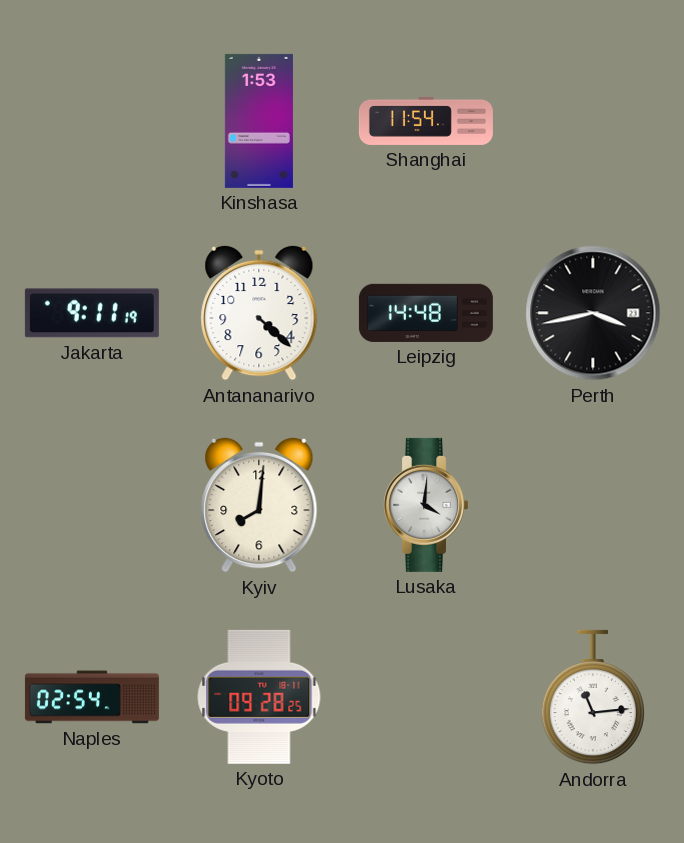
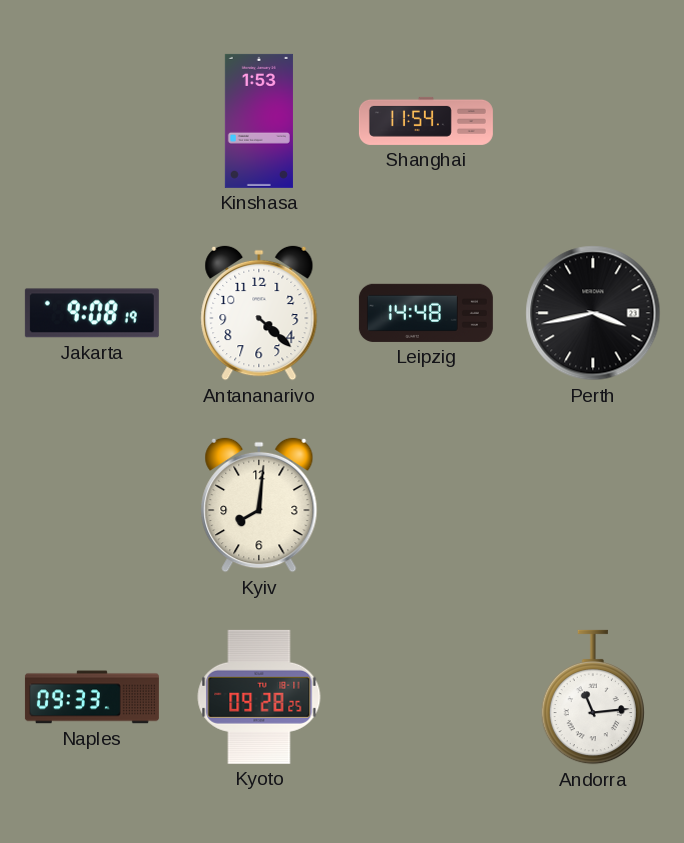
Jakarta: 9:11 -> 9:08
Lusaka: 4:01 -> none
Naples: 02:54 -> 09:33
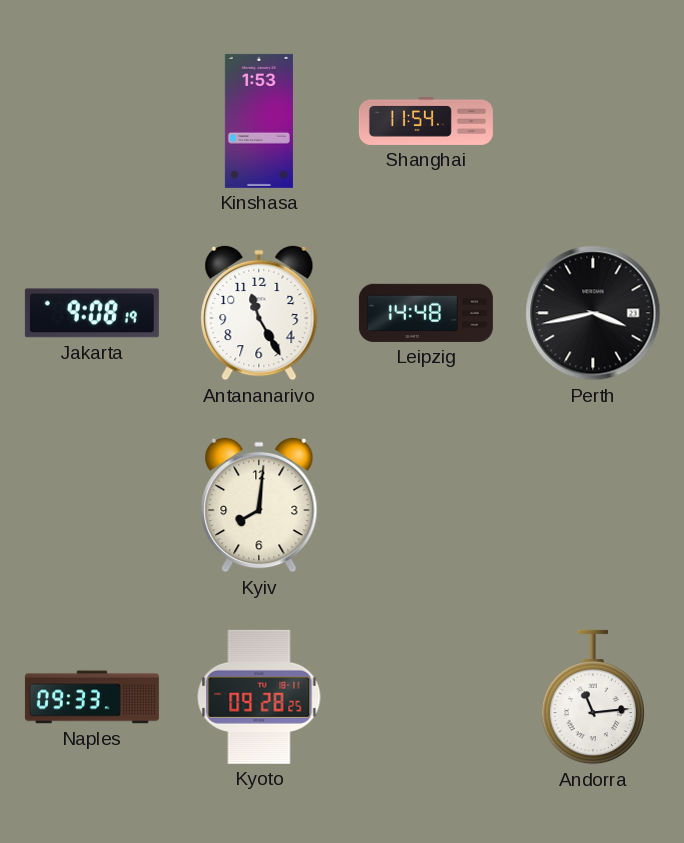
Antananarivo: 4:22 -> 11:25
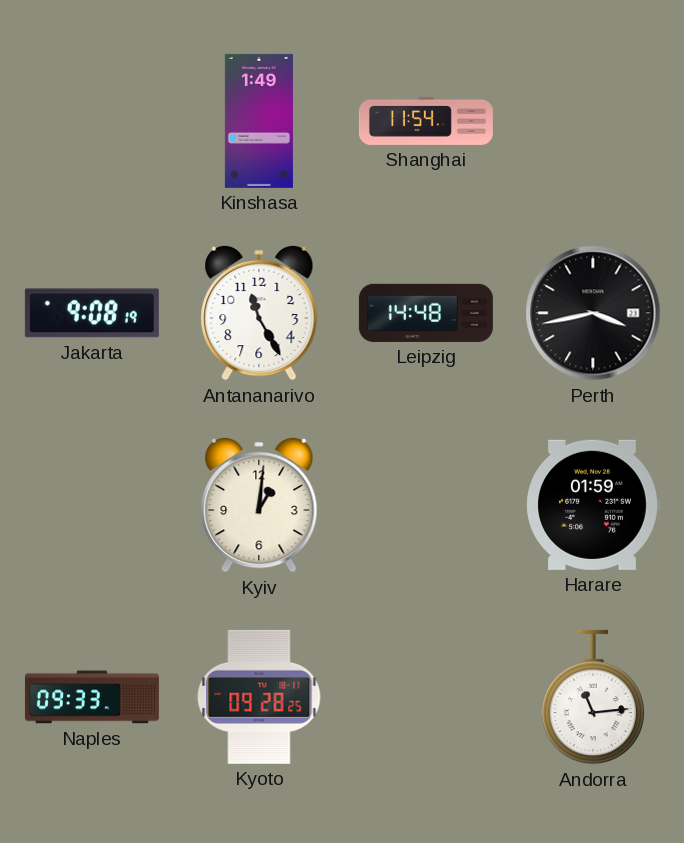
Kinshasa: 1:53 -> 1:49
Kyiv: 8:01 -> 1:01
Harare: none -> 01:59
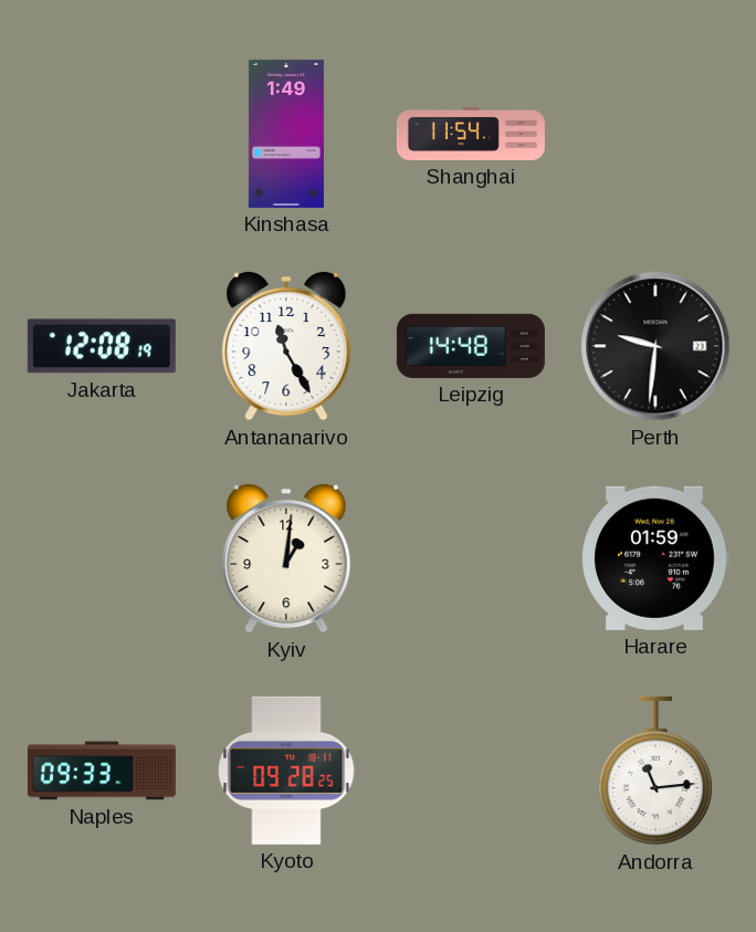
Jakarta: 9:08 -> 12:08
Perth: 3:43 -> 9:31
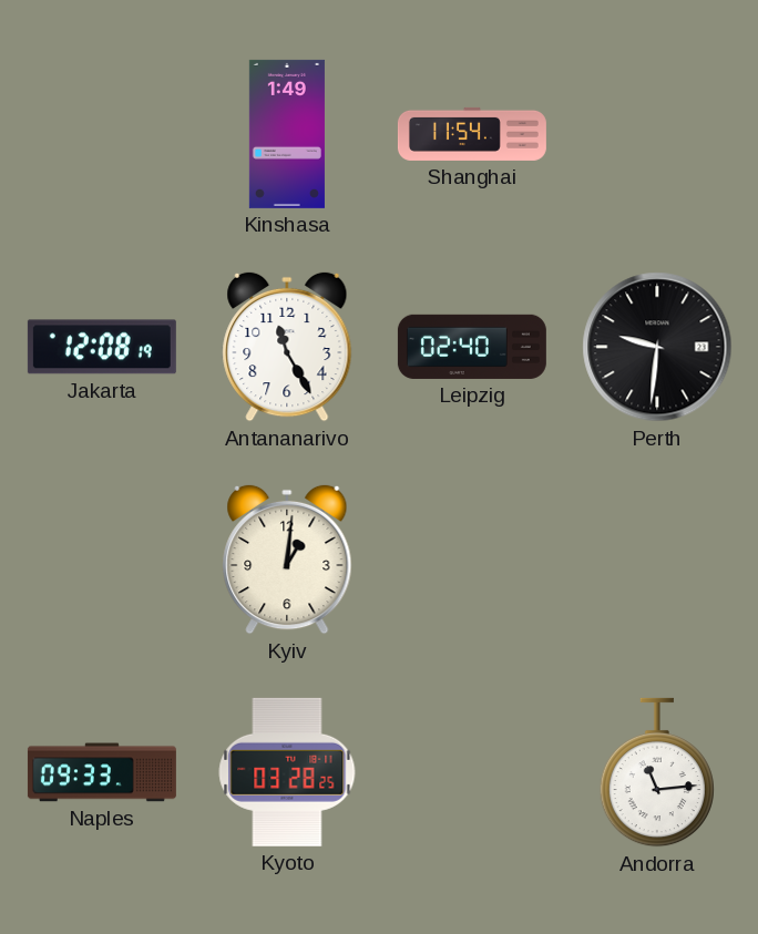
Leipzig: 14:48 -> 02:40
Harare: 01:59 -> none
Kyoto: 09:28 -> 03:28
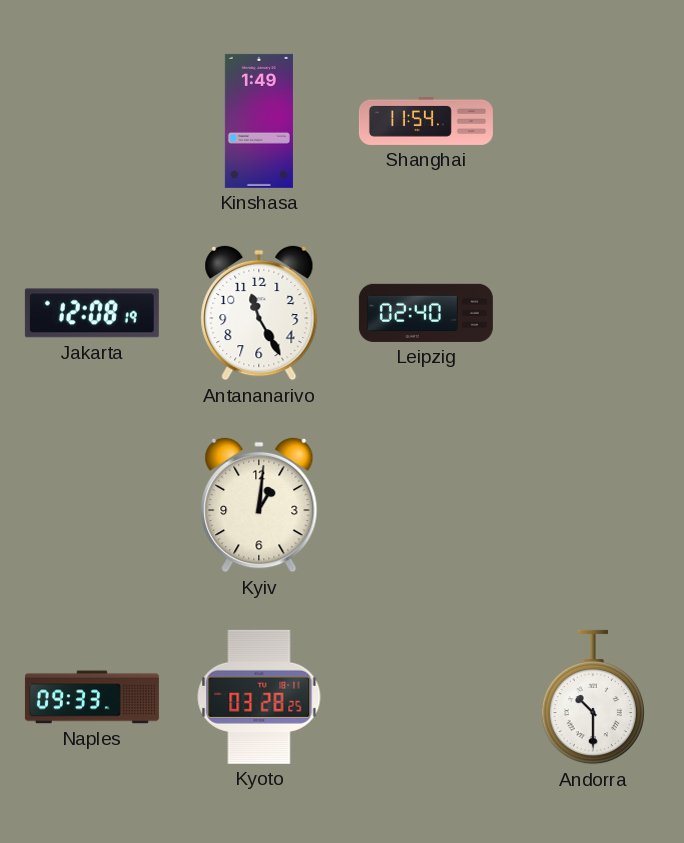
Perth: 9:31 -> none
Andorra: 11:14 -> 10:30
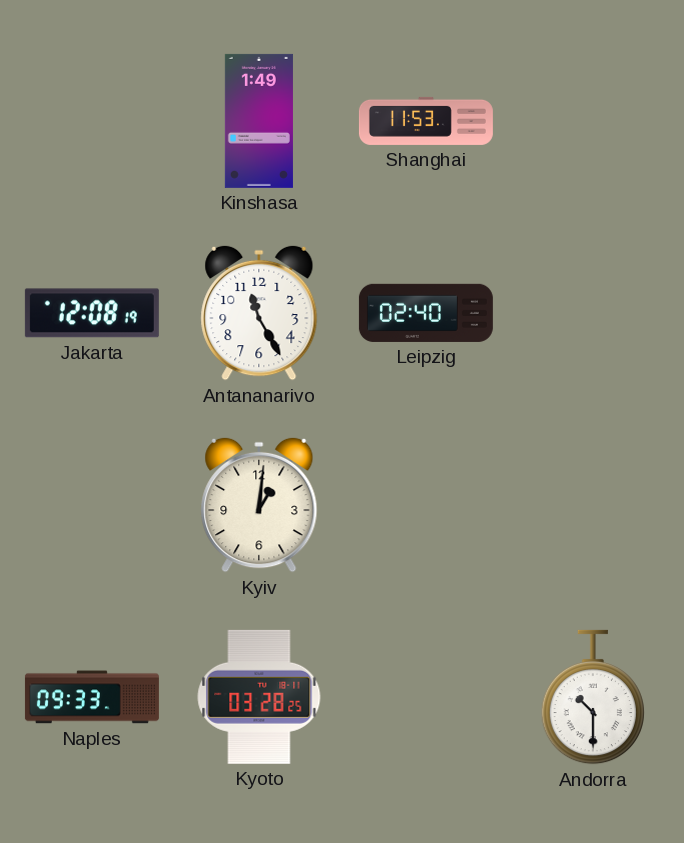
Shanghai: 11:54 -> 11:53
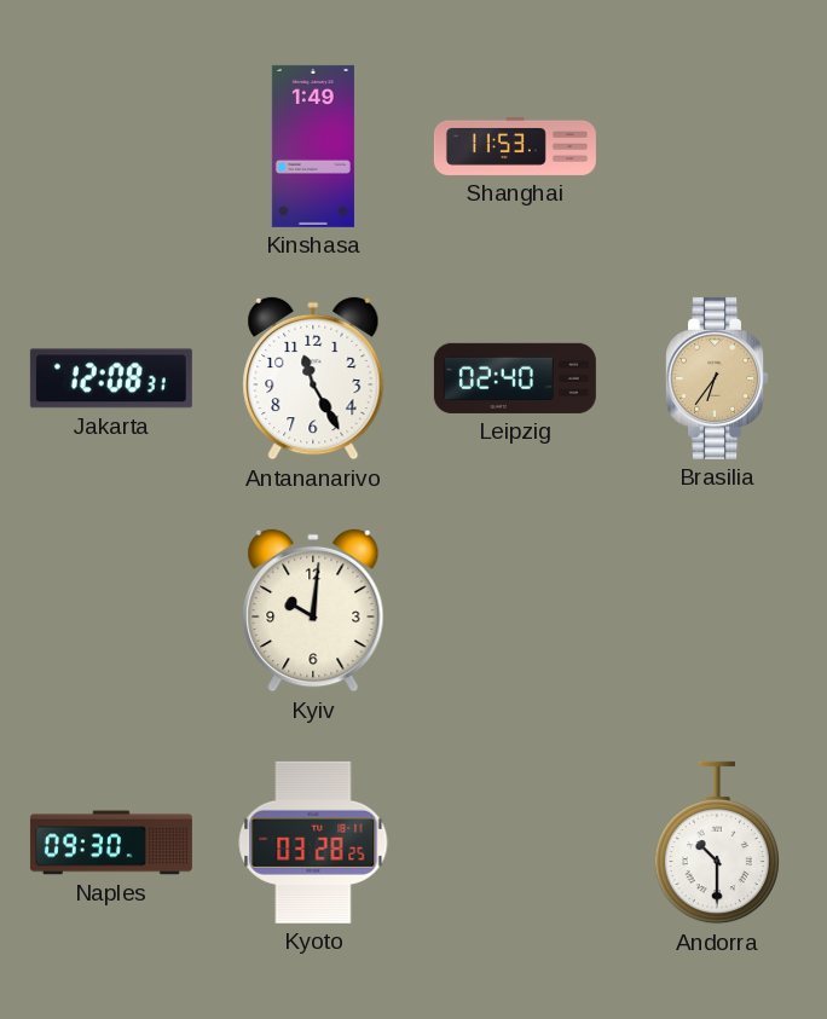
Jakarta: 12:08:19 -> 12:08:31
Brasilia: none -> 6:36
Kyiv: 1:01 -> 10:01
Naples: 09:33 -> 09:30
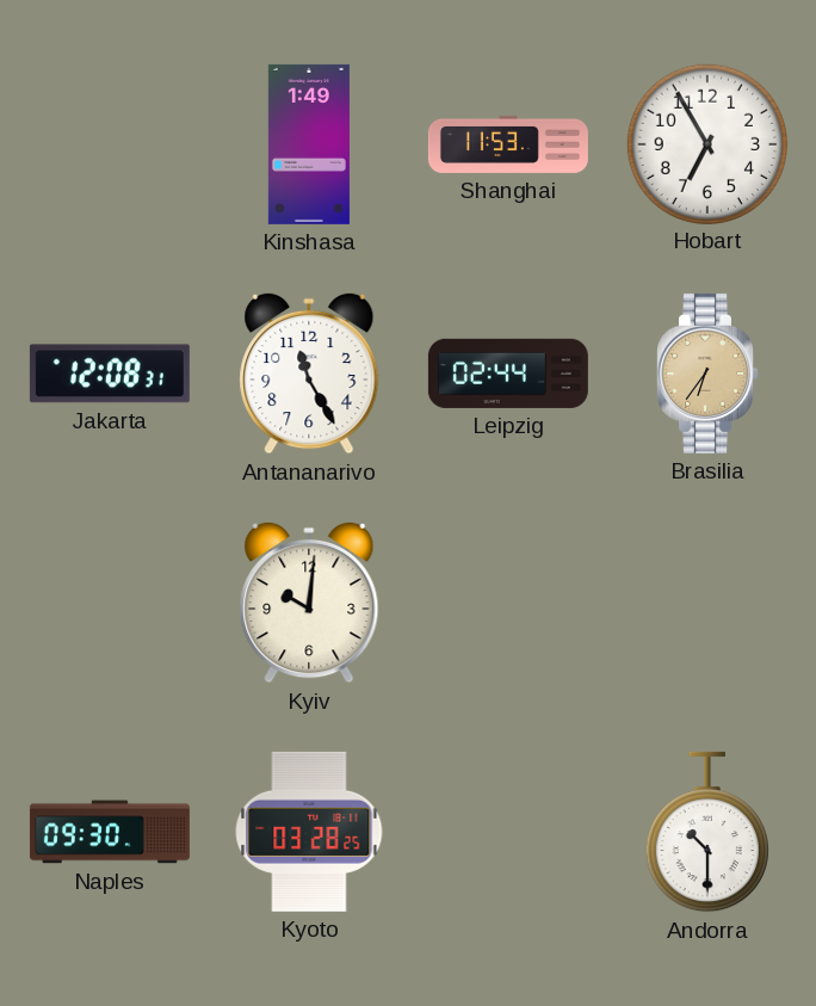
Hobart: none -> 6:55
Leipzig: 02:40 -> 02:44
